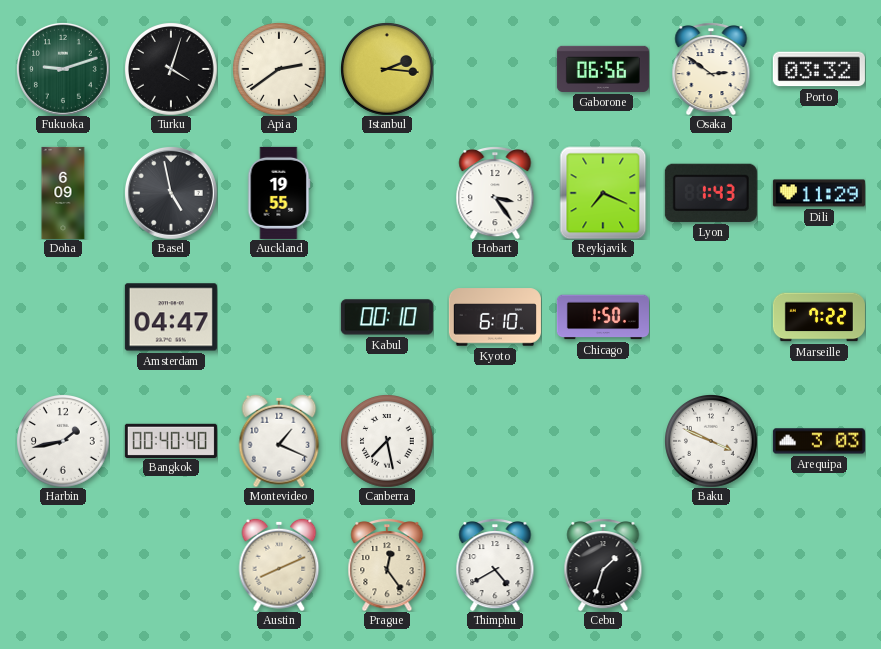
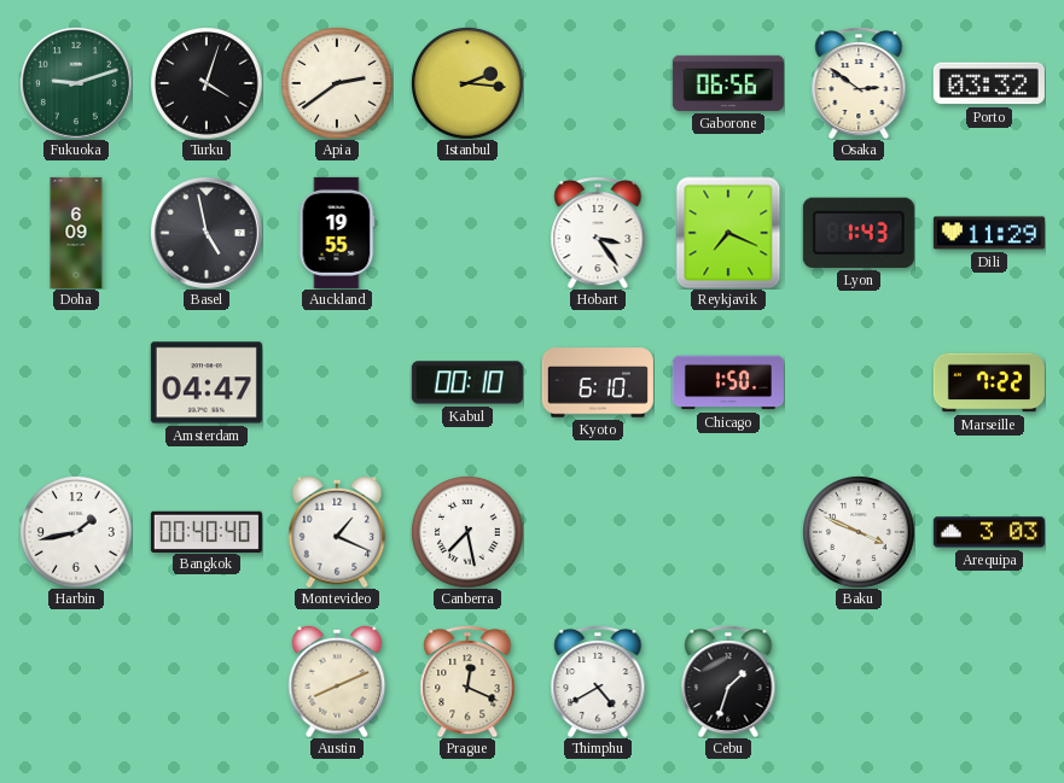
Prague: 12:24 -> 12:19
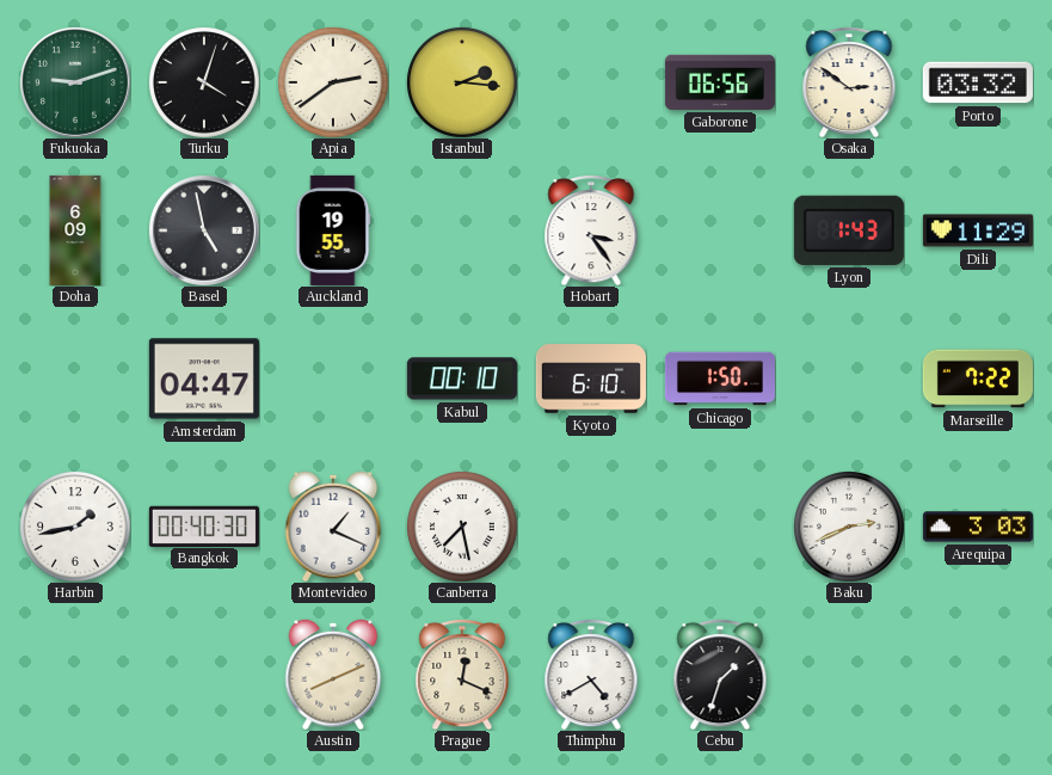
Reykjavik: 7:19 -> none
Bangkok: 00:40:40 -> 00:40:30
Baku: 3:49 -> 2:41
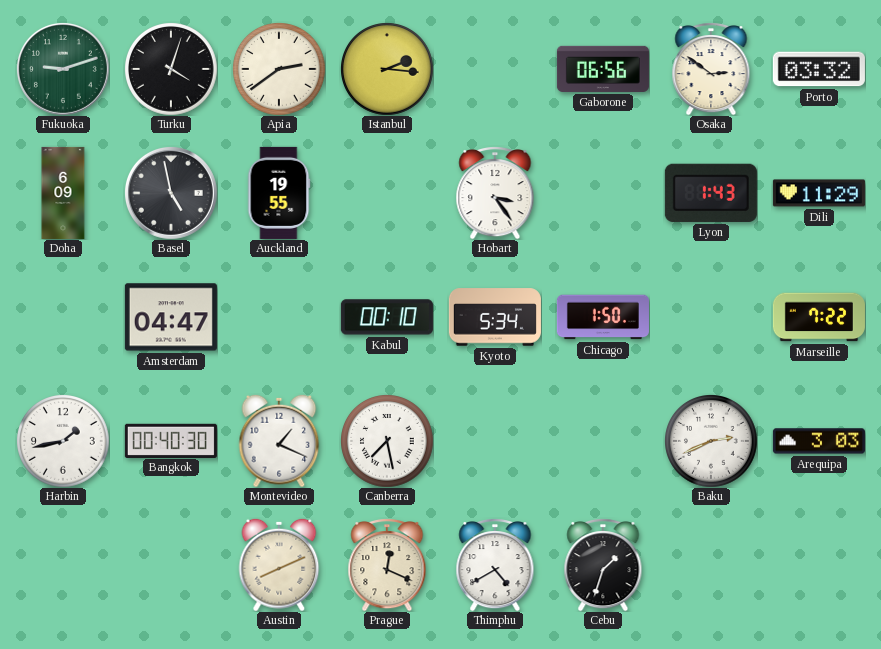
Kyoto: 6:10 -> 5:34
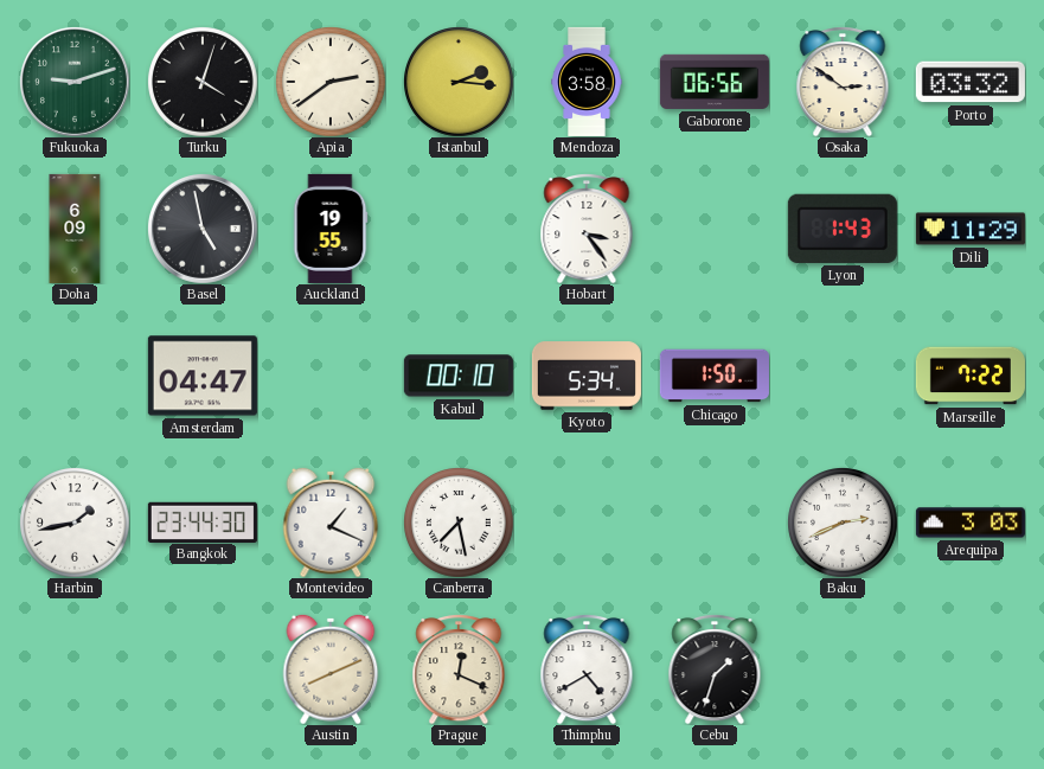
Mendoza: none -> 3:58
Bangkok: 00:40 -> 23:44
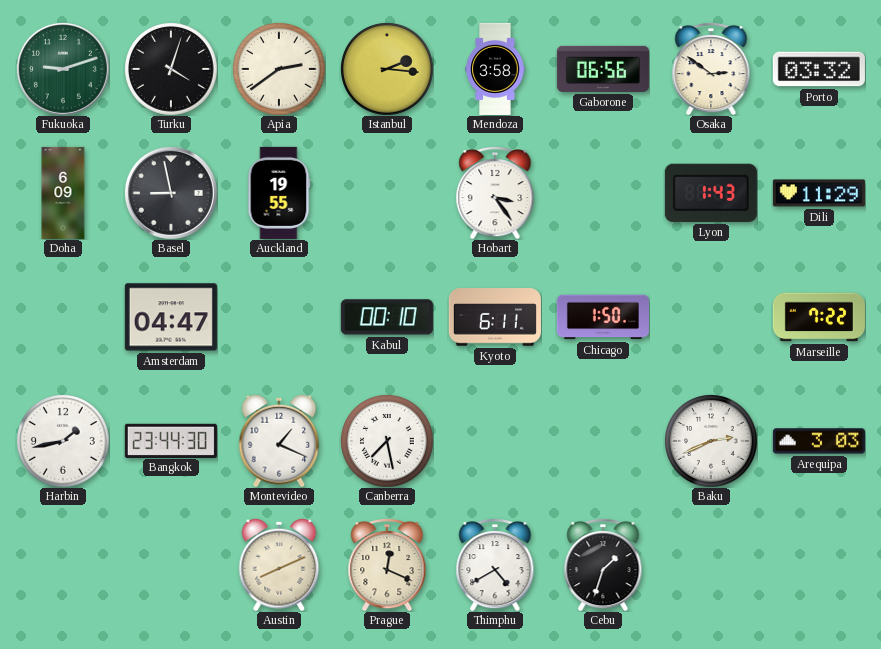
Basel: 4:58 -> 8:58
Kyoto: 5:34 -> 6:11
